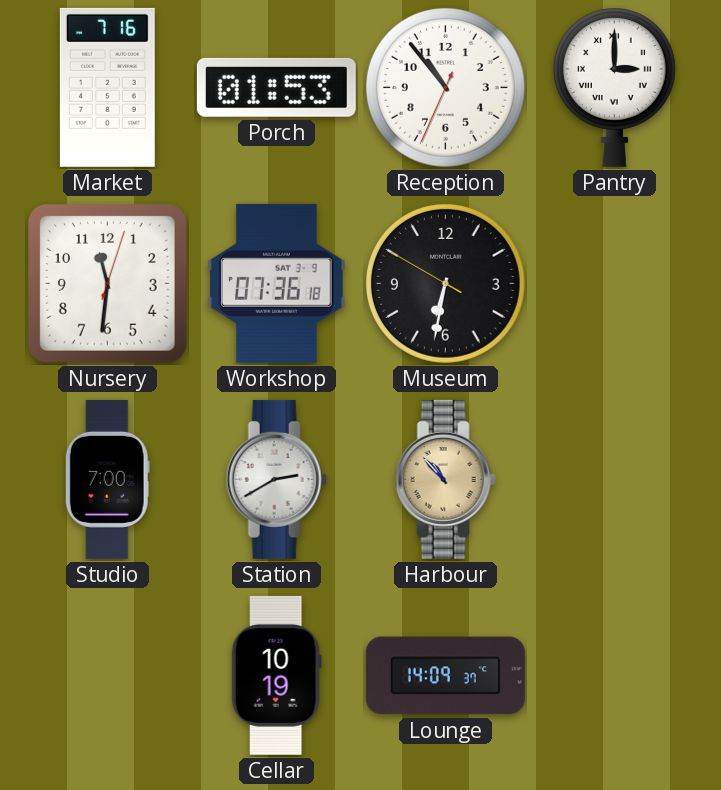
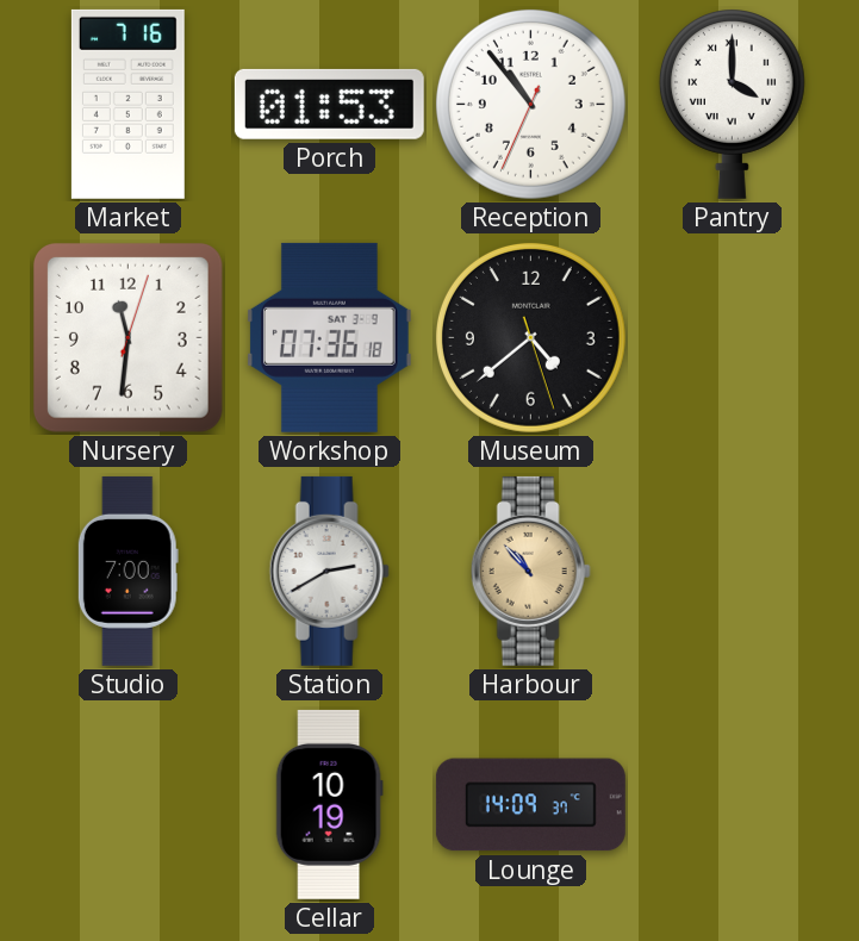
Pantry: 3:00 -> 4:00
Museum: 6:31 -> 4:38
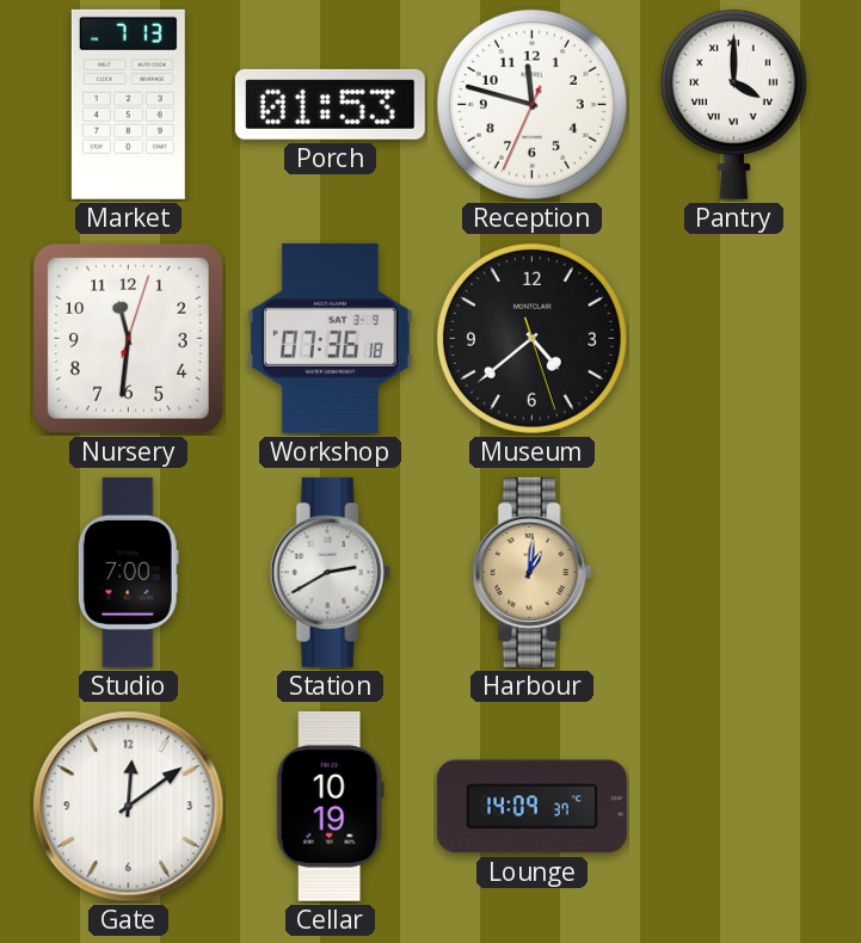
Market: 7:16 -> 7:13
Reception: 10:53 -> 11:47
Harbour: 10:53 -> 1:01
Gate: none -> 12:09
